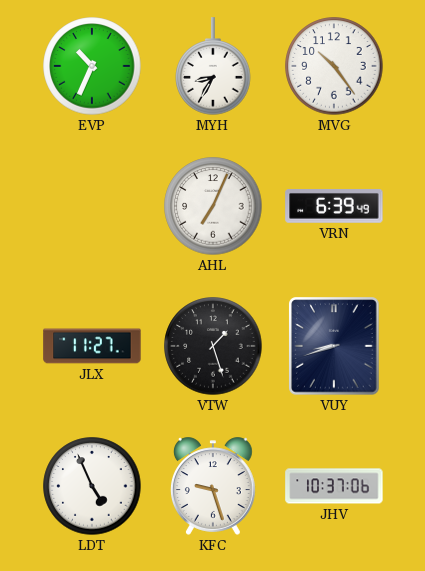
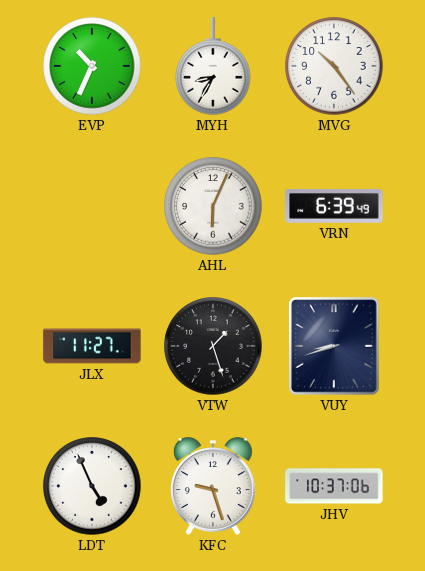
AHL: 7:04 -> 6:04
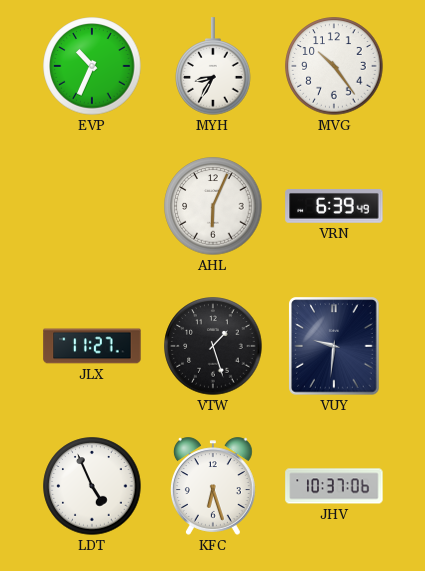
VUY: 8:42 -> 9:31
KFC: 9:27 -> 6:27
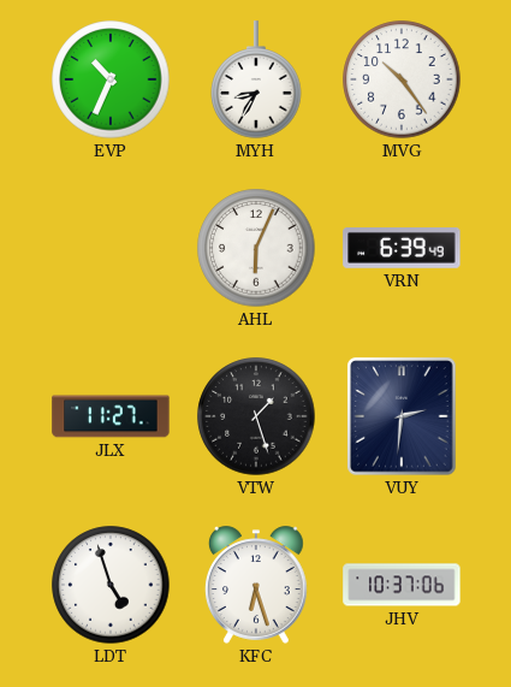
VUY: 9:31 -> 2:31
LDT: 4:56 -> 4:57
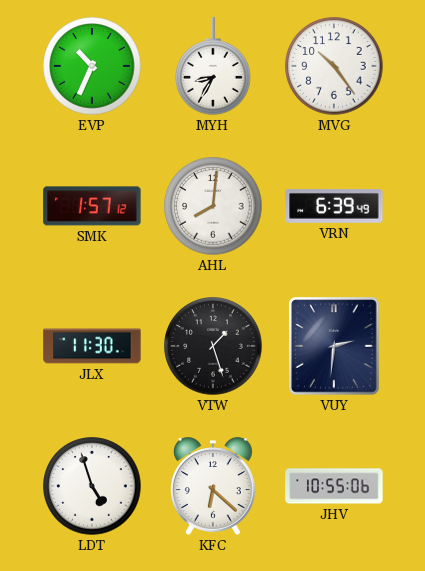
SMK: none -> 1:57
AHL: 6:04 -> 8:01
JLX: 11:27 -> 11:30
KFC: 6:27 -> 6:22
JHV: 10:37 -> 10:55
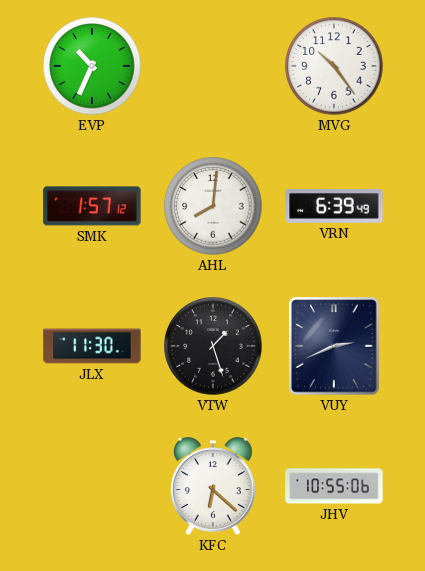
MYH: 8:35 -> none
VUY: 2:31 -> 2:41
LDT: 4:57 -> none
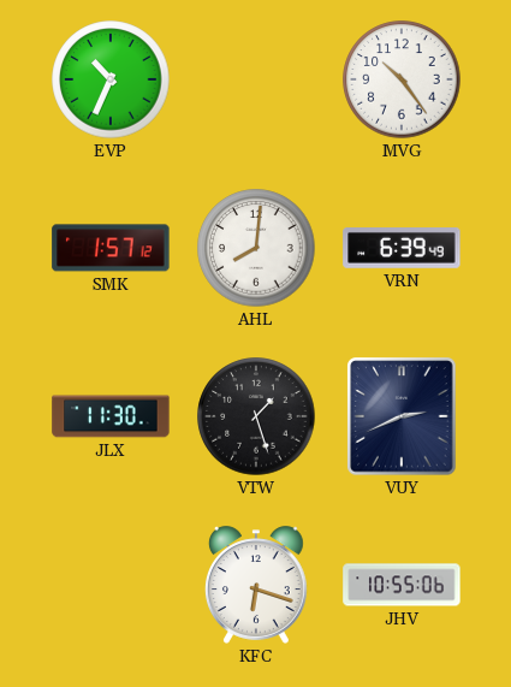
KFC: 6:22 -> 6:18
